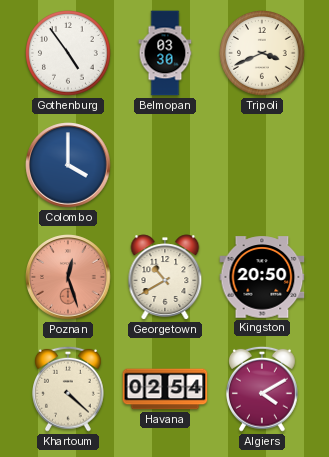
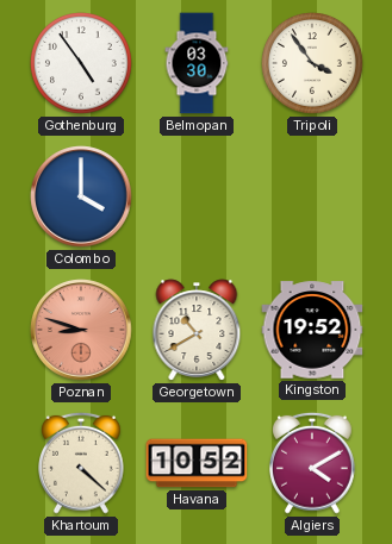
Tripoli: 3:41 -> 3:54
Poznan: 12:27 -> 8:48
Kingston: 20:50 -> 19:52
Havana: 02:54 -> 10:52
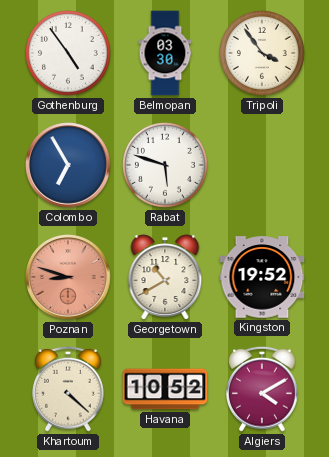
Colombo: 4:00 -> 6:55
Rabat: none -> 5:48
